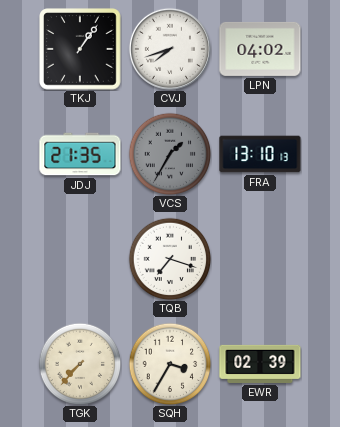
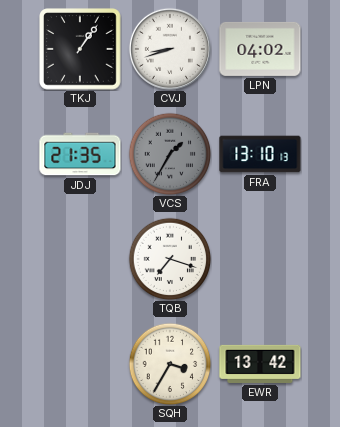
CVJ: 7:42 -> 8:42
TGK: 7:37 -> none
EWR: 02:39 -> 13:42
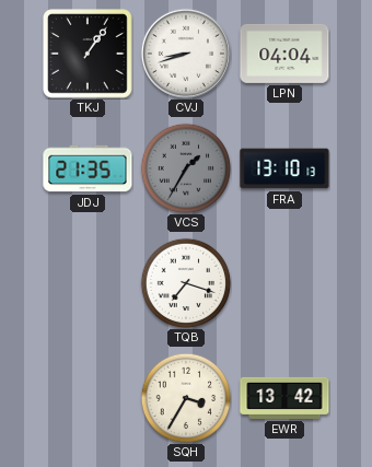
LPN: 04:02 -> 04:04
